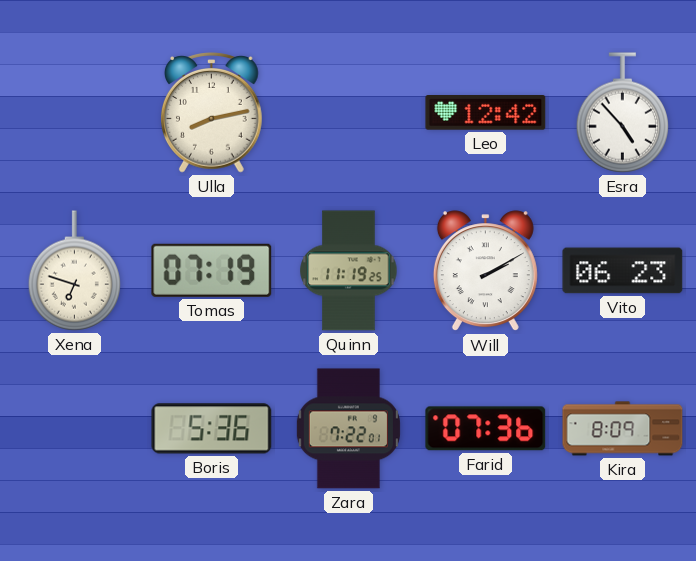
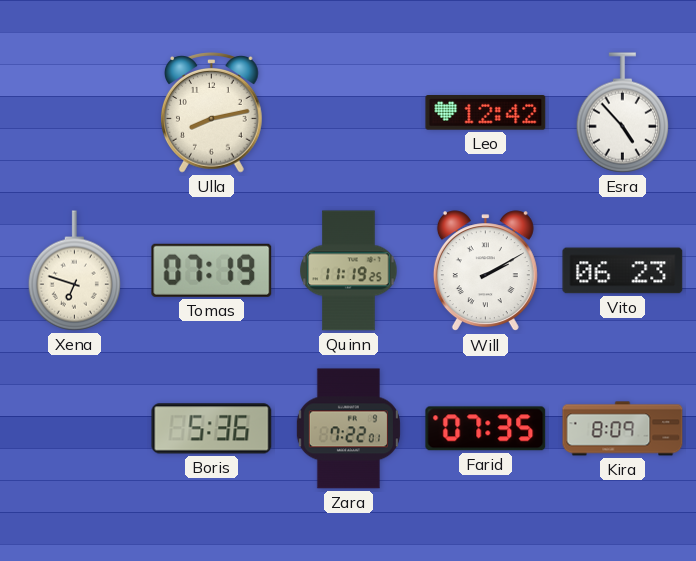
Farid: 07:36 -> 07:35
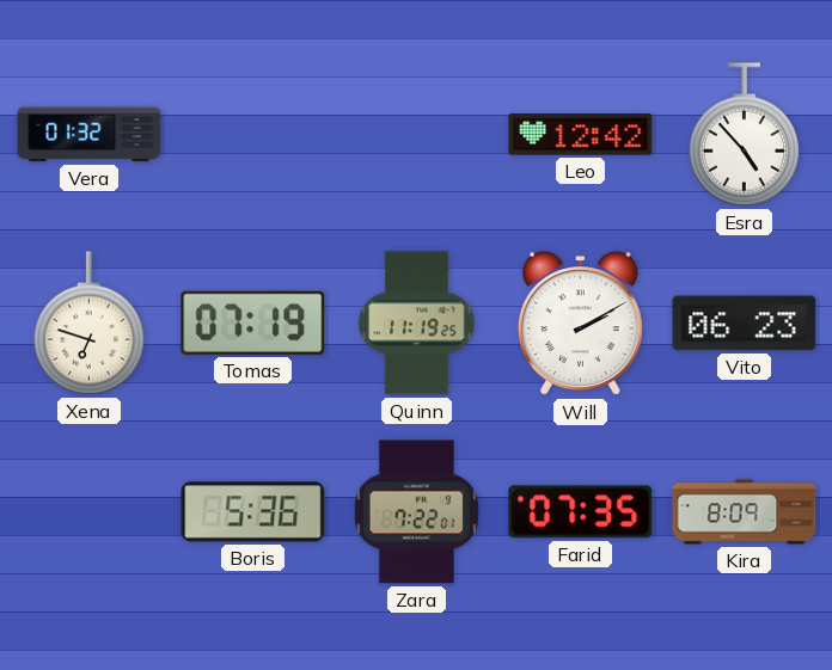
Vera: none -> 01:32
Ulla: 8:13 -> none
